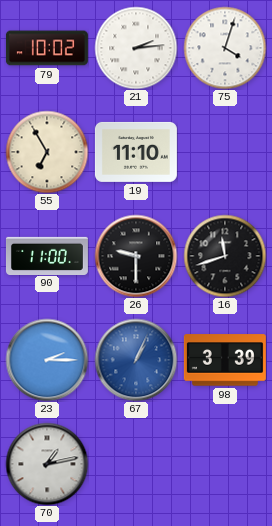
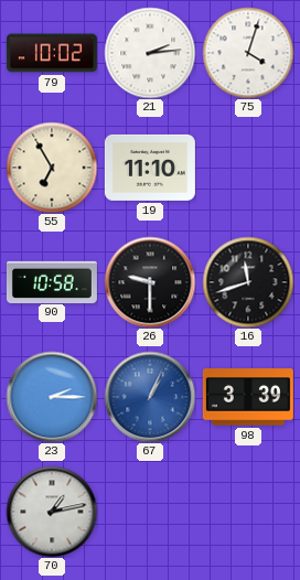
90: 11:00 -> 10:58
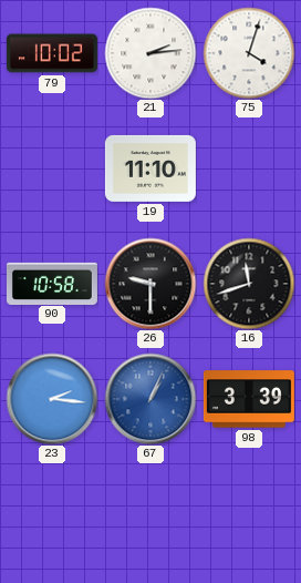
55: 6:55 -> none
23: 2:15 -> 2:16
70: 1:13 -> none
